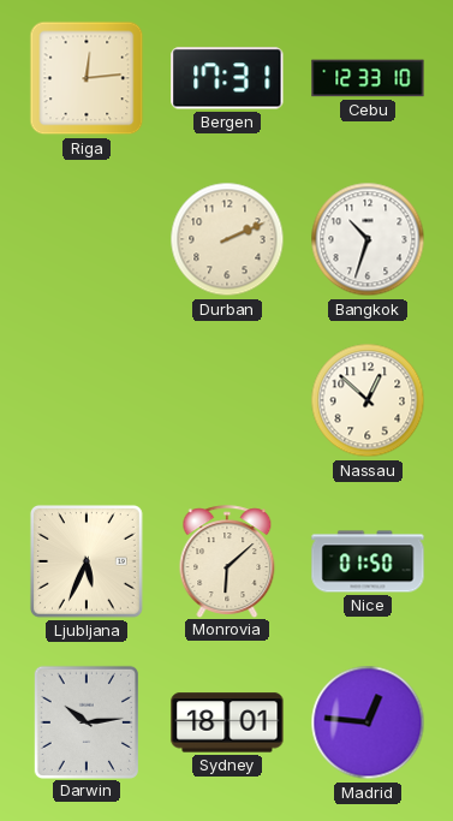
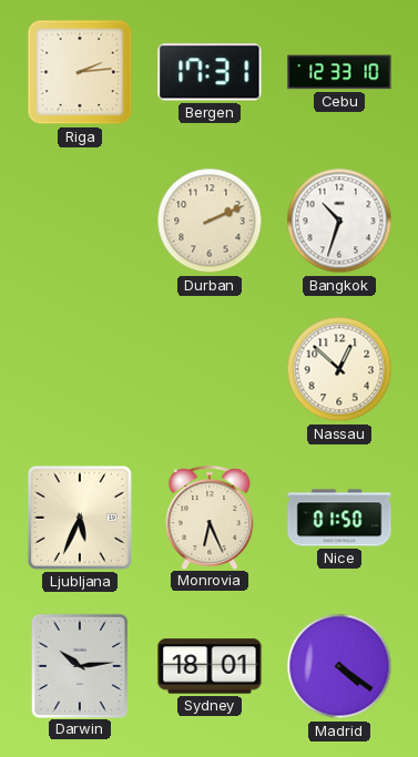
Riga: 12:14 -> 2:14
Monrovia: 6:08 -> 6:26
Madrid: 12:46 -> 4:21
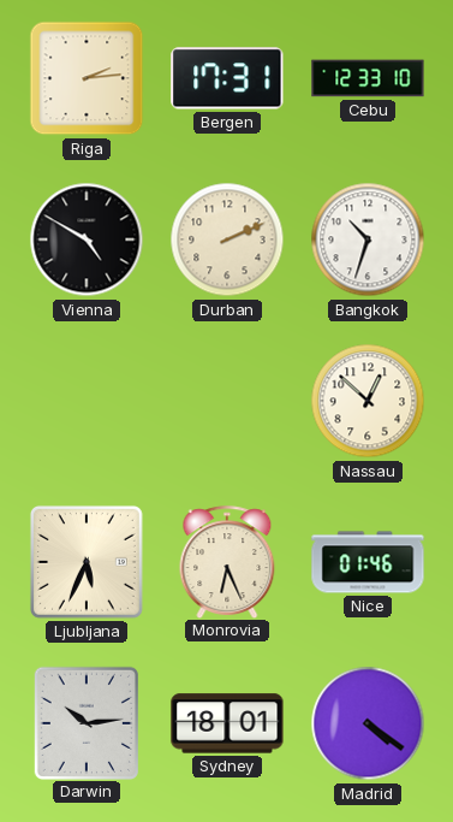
Vienna: none -> 4:50
Nice: 01:50 -> 01:46
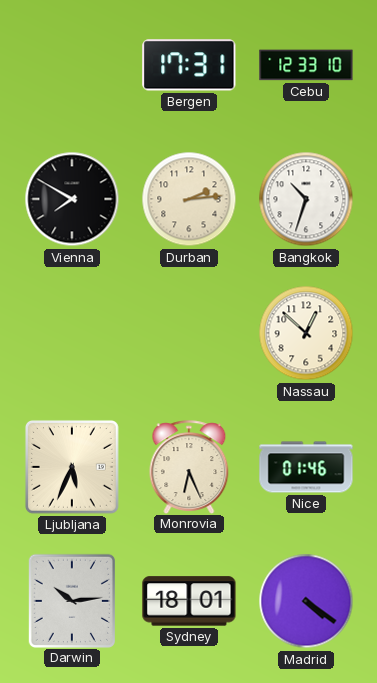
Riga: 2:14 -> none
Vienna: 4:50 -> 7:50
Durban: 2:11 -> 2:14
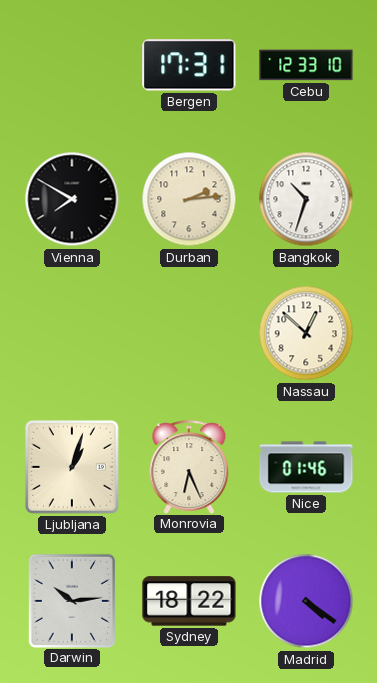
Ljubljana: 5:34 -> 1:03
Sydney: 18:01 -> 18:22
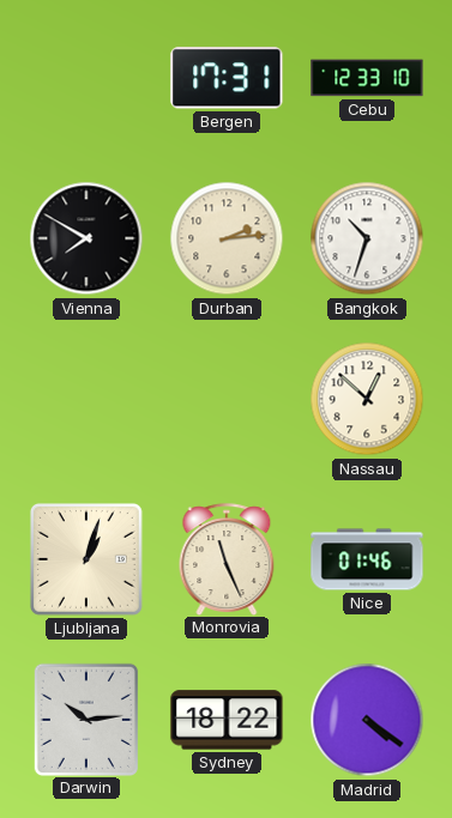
Monrovia: 6:26 -> 11:26
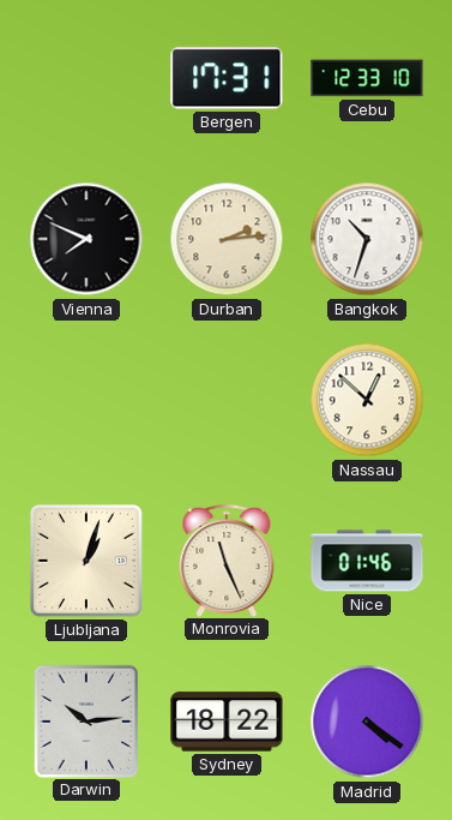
Vienna: 7:50 -> 7:49
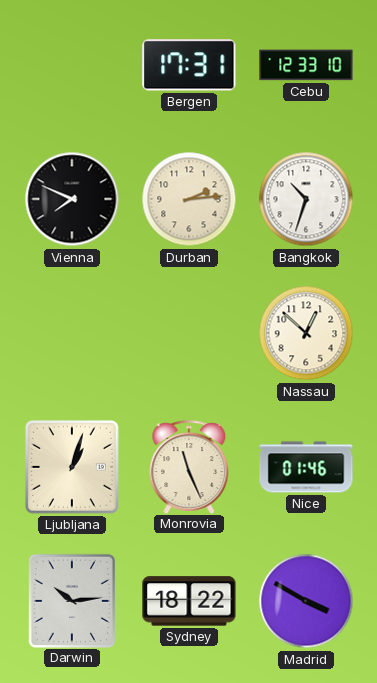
Madrid: 4:21 -> 3:50
